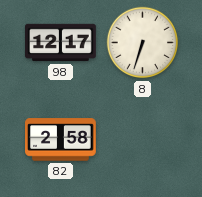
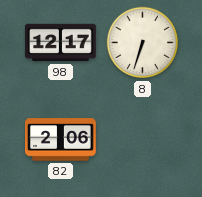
82: 2:58 -> 2:06
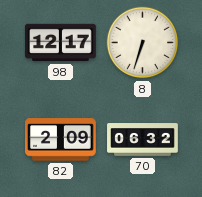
82: 2:06 -> 2:09
70: none -> 06:32
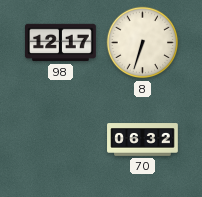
82: 2:09 -> none
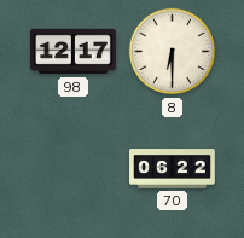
8: 6:33 -> 6:30
70: 06:32 -> 06:22
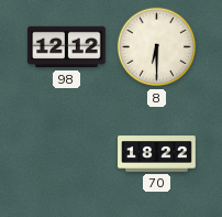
98: 12:17 -> 12:12
70: 06:22 -> 18:22
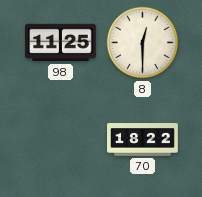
98: 12:12 -> 11:25
8: 6:30 -> 12:30
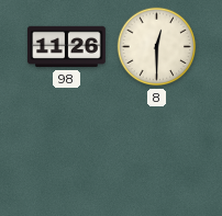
98: 11:25 -> 11:26
70: 18:22 -> none
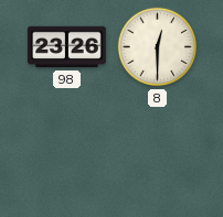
98: 11:26 -> 23:26
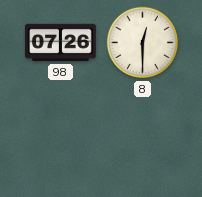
98: 23:26 -> 07:26
